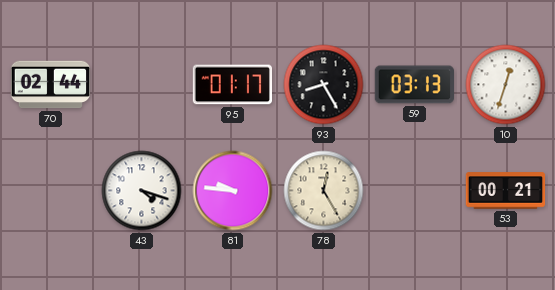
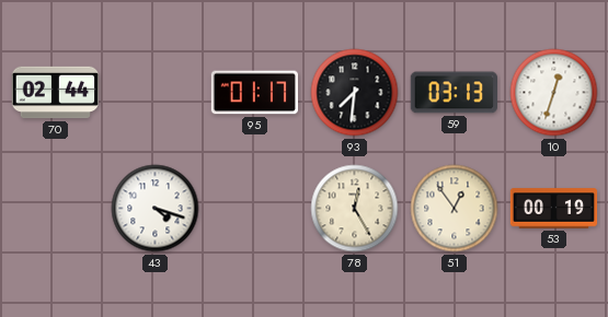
93: 8:25 -> 7:31
81: 9:46 -> none
51: none -> 12:54
53: 00:21 -> 00:19
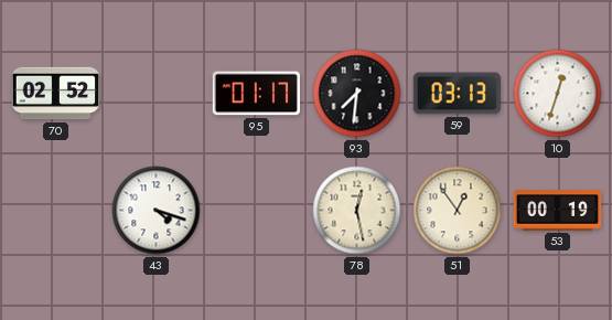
70: 02:44 -> 02:52
78: 12:25 -> 12:28
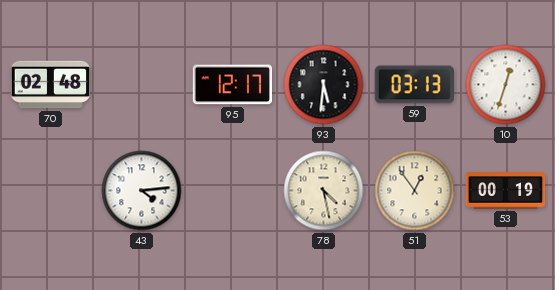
70: 02:52 -> 02:48
95: 01:17 -> 12:17
93: 7:31 -> 5:31
43: 4:18 -> 4:14
78: 12:28 -> 4:28
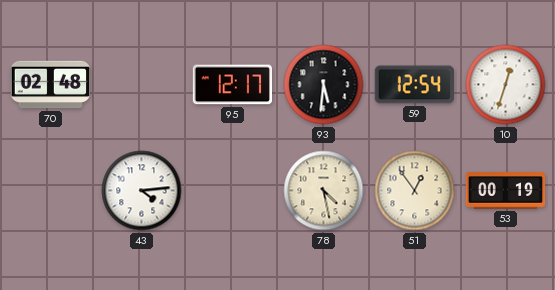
59: 03:13 -> 12:54
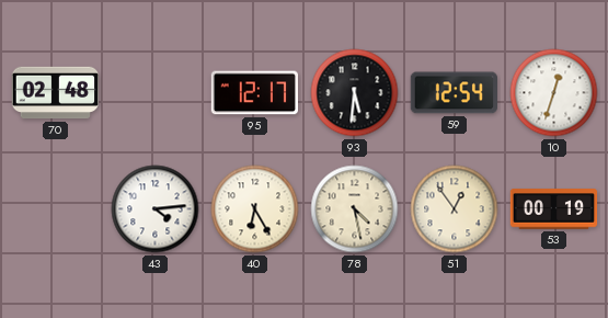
40: none -> 6:25
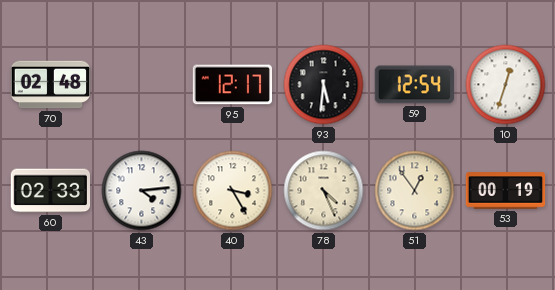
60: none -> 02:33
40: 6:25 -> 3:25
78: 4:28 -> 4:26
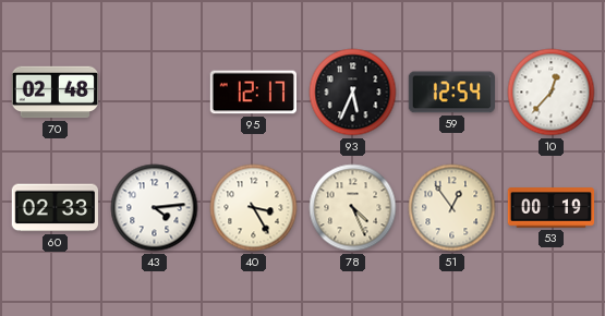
93: 5:31 -> 5:34
10: 12:33 -> 12:37
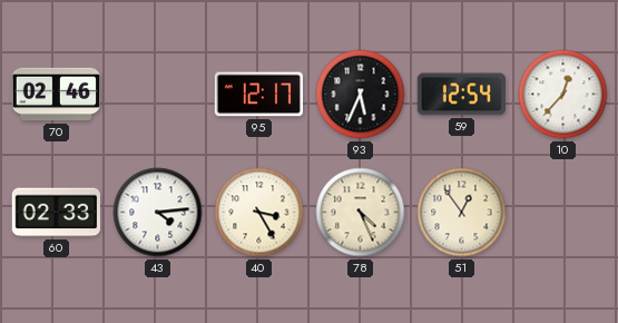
70: 02:48 -> 02:46
53: 00:19 -> none
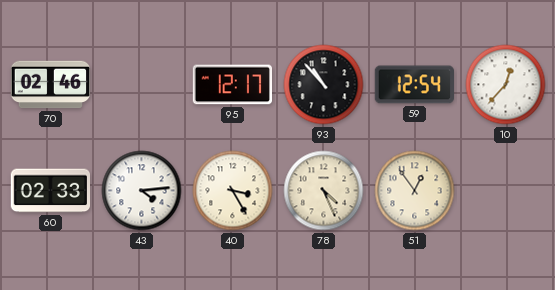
93: 5:34 -> 10:53
